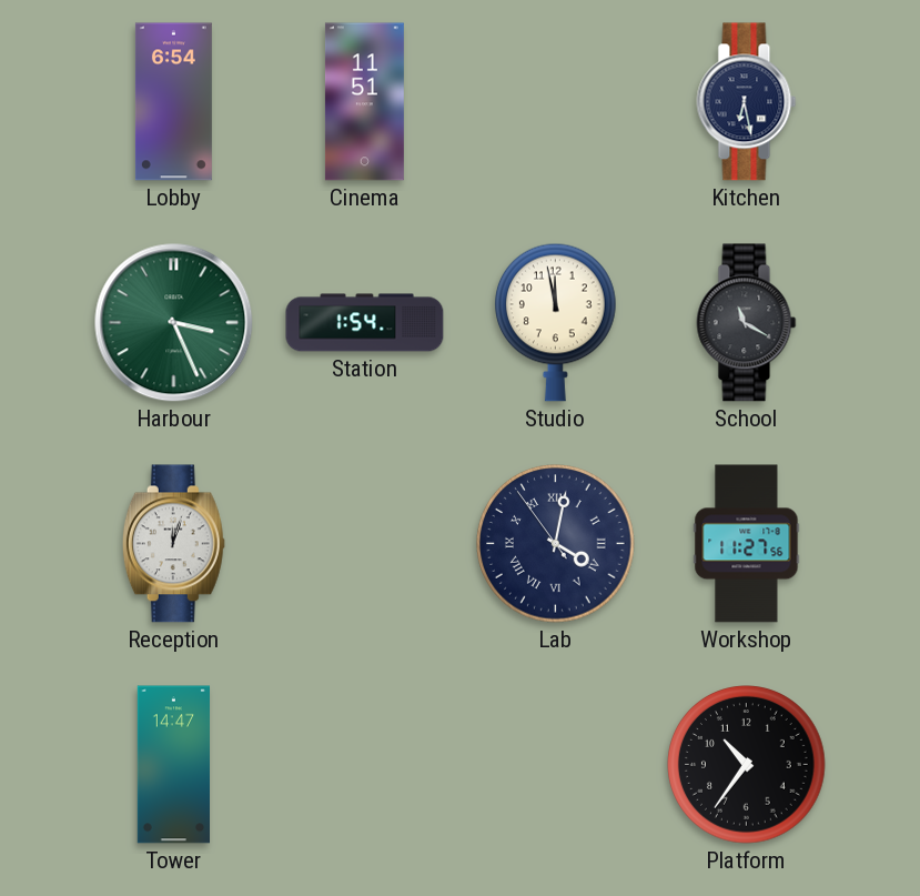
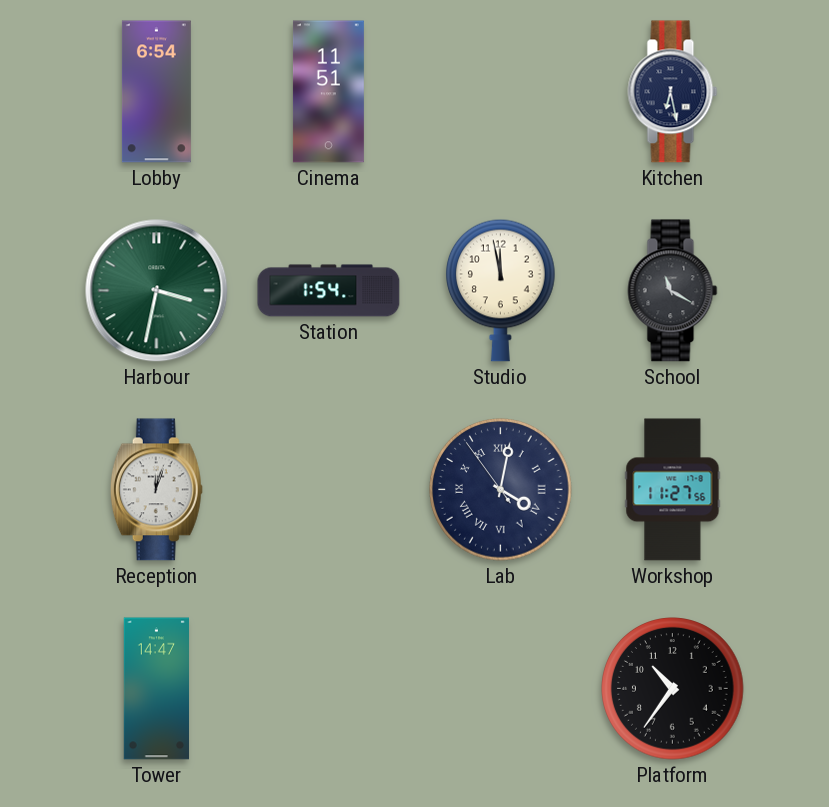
Harbour: 3:26 -> 3:32
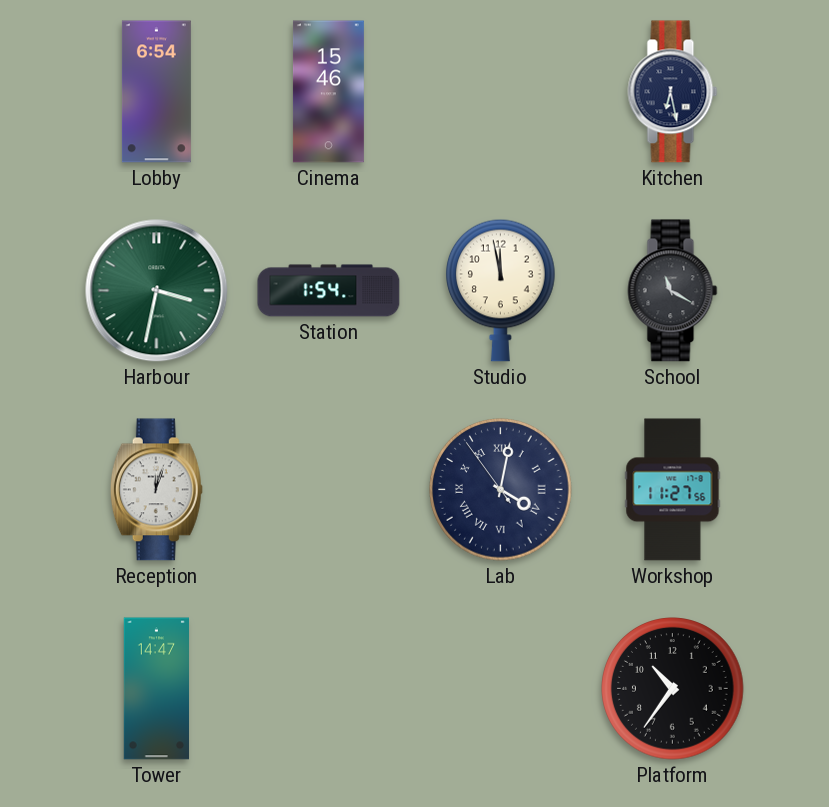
Cinema: 11:51 -> 15:46
